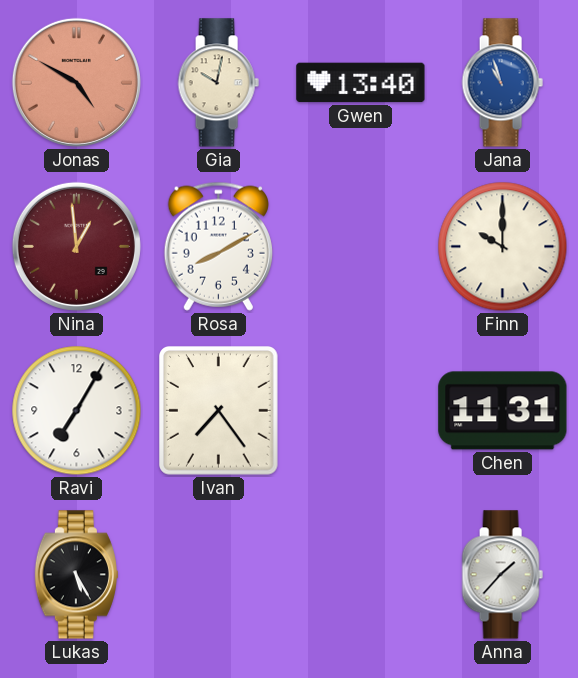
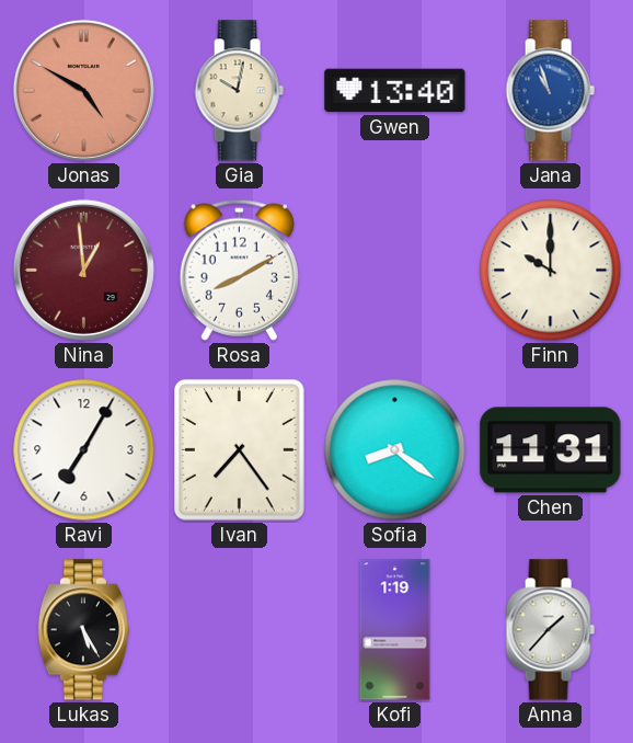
Sofia: none -> 8:21
Kofi: none -> 1:19
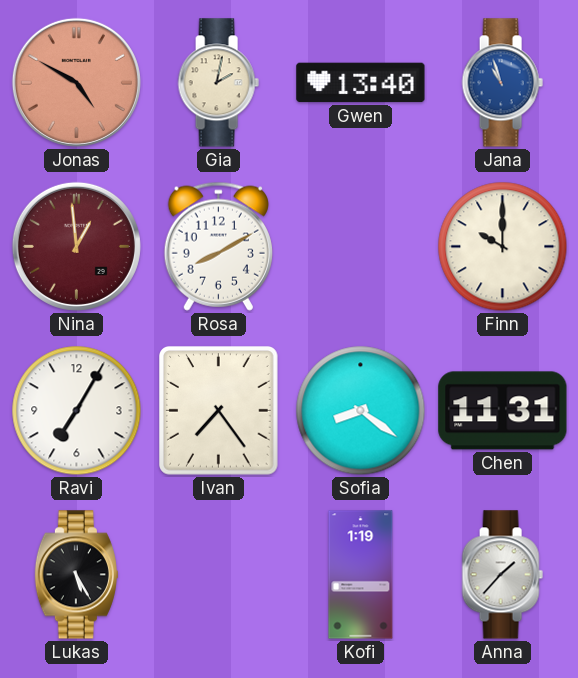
Gia: 10:02 -> 2:02
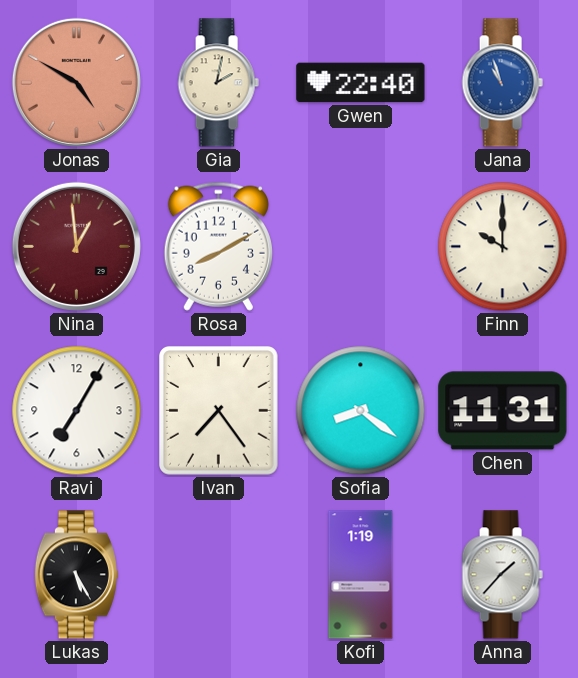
Gwen: 13:40 -> 22:40
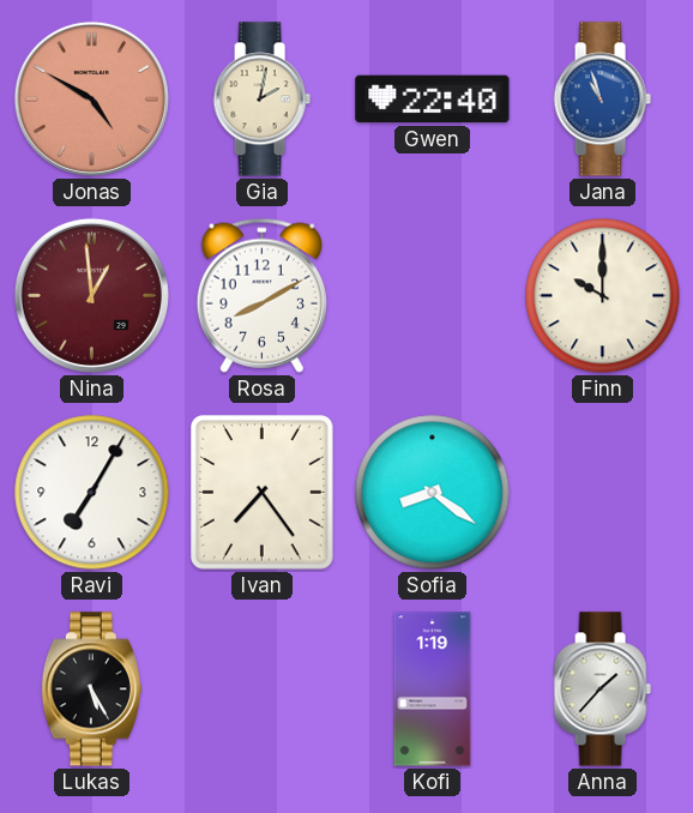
Chen: 11:31 -> none
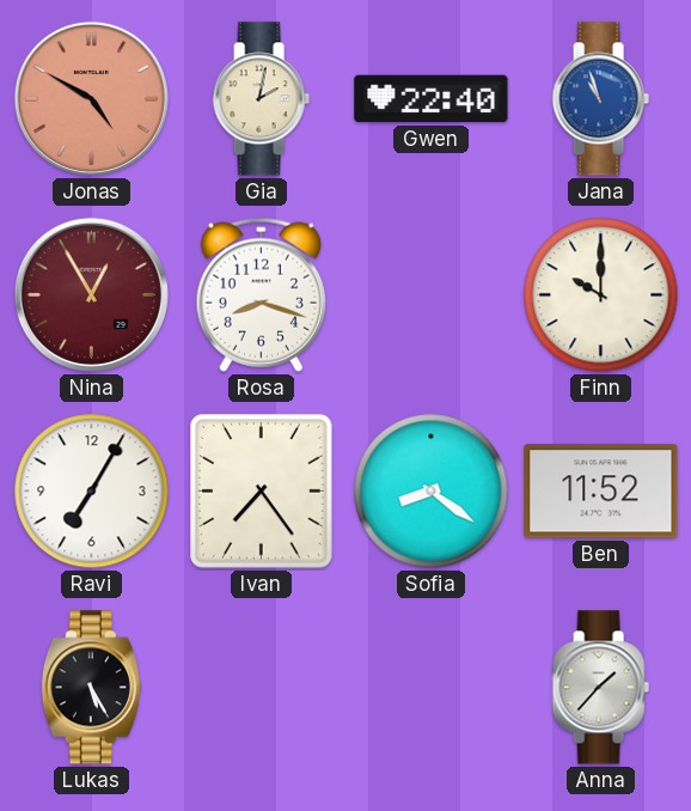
Nina: 12:59 -> 12:55
Rosa: 8:10 -> 8:18
Ben: none -> 11:52
Kofi: 1:19 -> none
